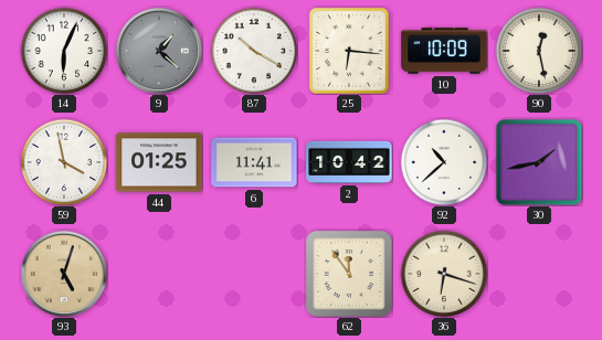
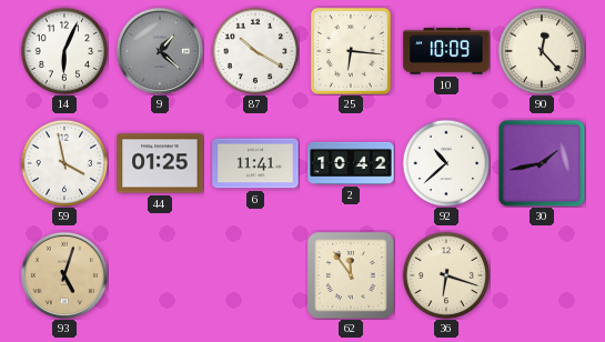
90: 12:28 -> 12:23
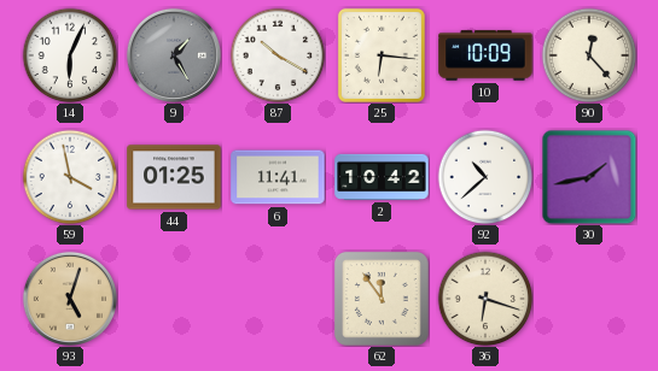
9: 1:22 -> 1:25
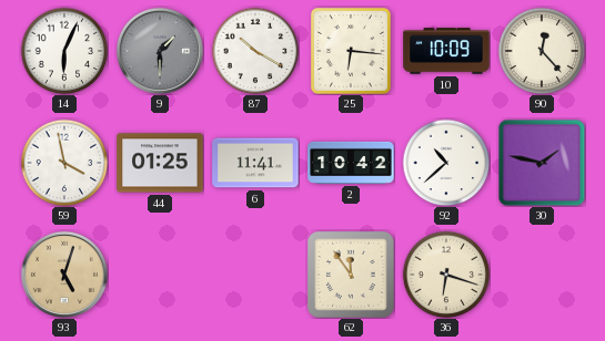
9: 1:25 -> 1:30
30: 1:43 -> 1:47
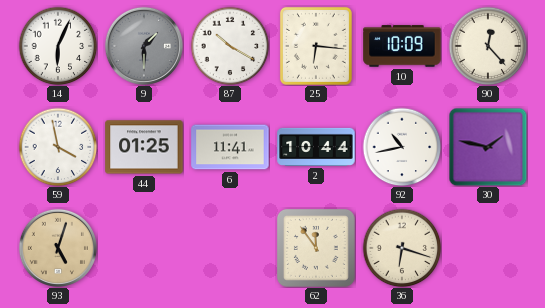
2: 10:42 -> 10:44
92: 10:38 -> 10:43
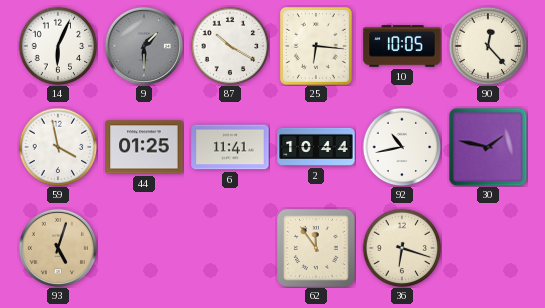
10: 10:09 -> 10:05
